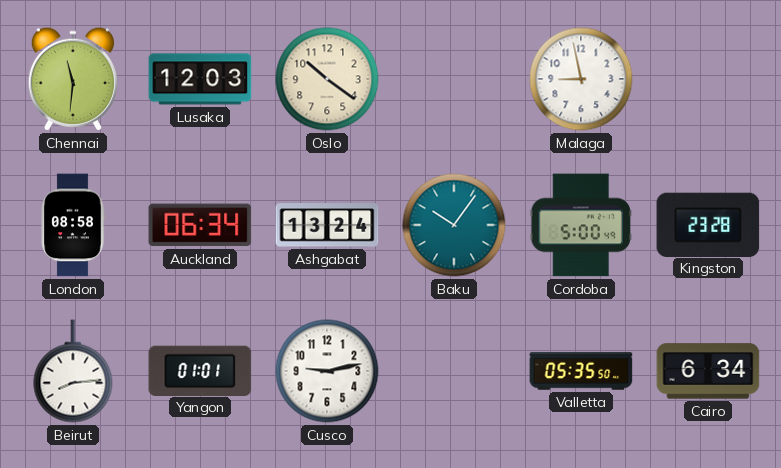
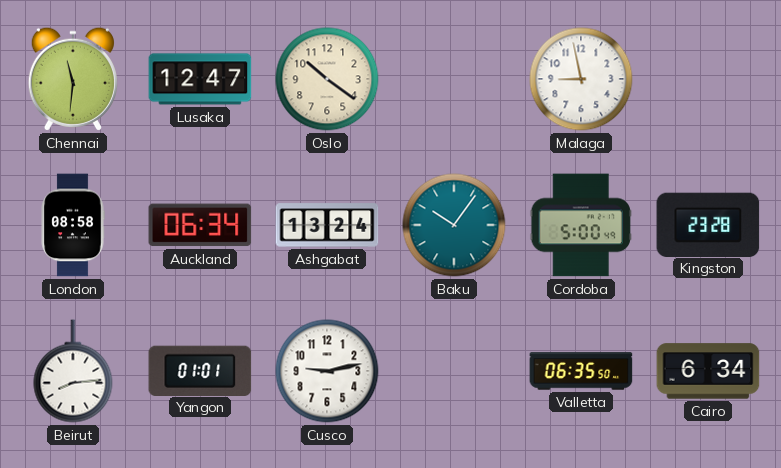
Lusaka: 12:03 -> 12:47
Valletta: 05:35 -> 06:35
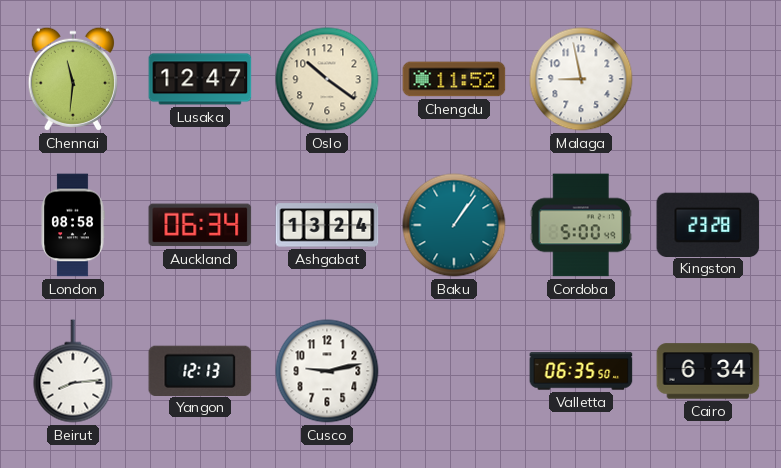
Chengdu: none -> 11:52
Baku: 10:06 -> 1:06
Yangon: 01:01 -> 12:13
